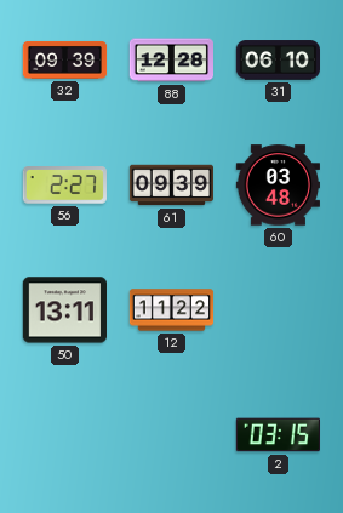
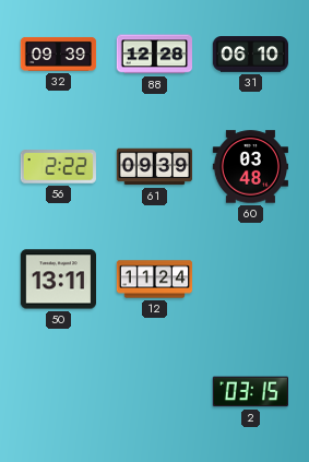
56: 2:27 -> 2:22
12: 11:22 -> 11:24
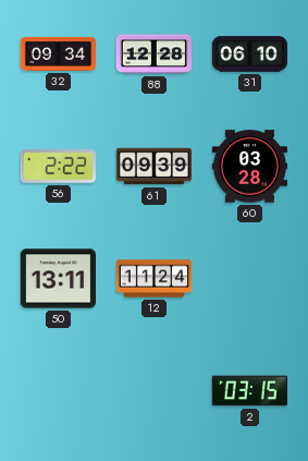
32: 09:39 -> 09:34
60: 03:48 -> 03:28
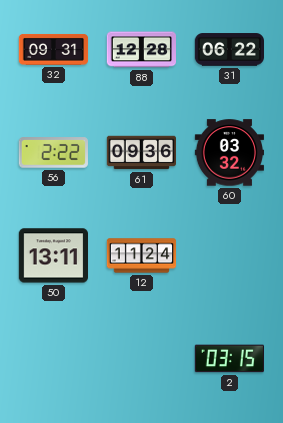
32: 09:34 -> 09:31
31: 06:10 -> 06:22
61: 09:39 -> 09:36
60: 03:28 -> 03:32
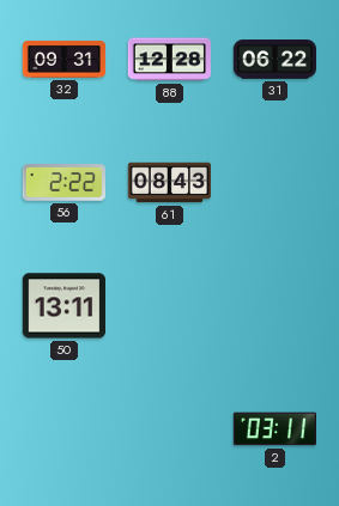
61: 09:36 -> 08:43
60: 03:32 -> none
12: 11:24 -> none
2: 03:15 -> 03:11
